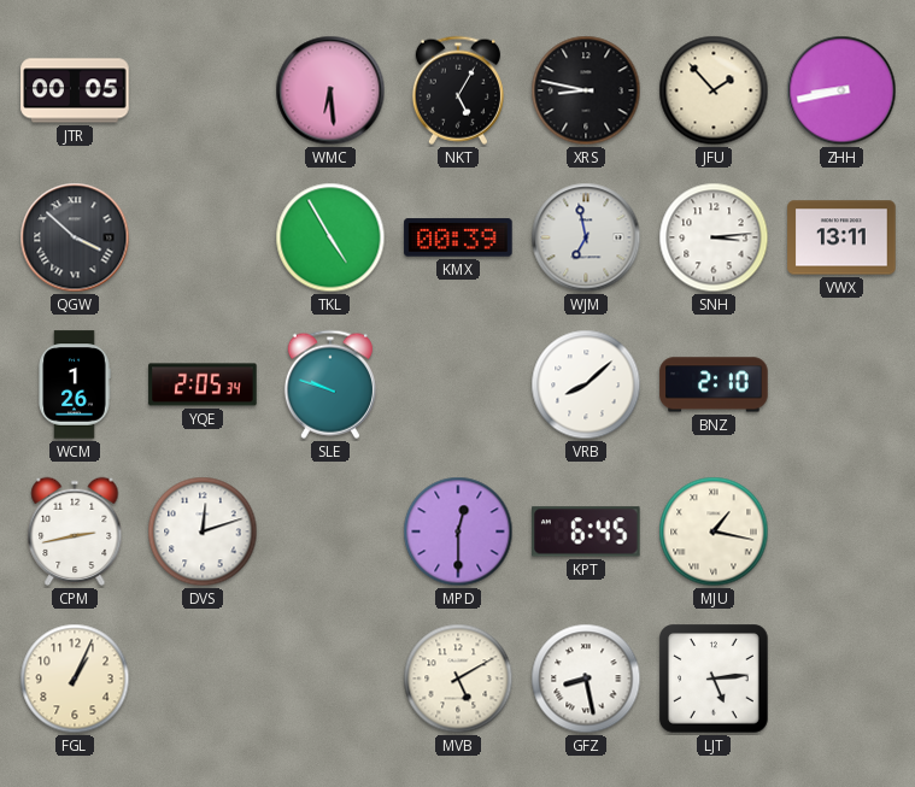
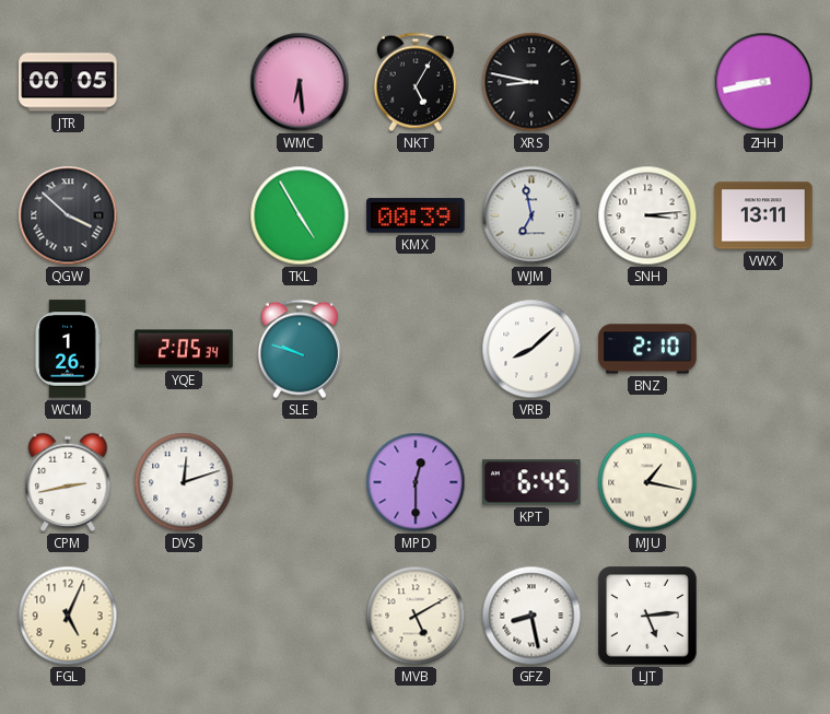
JFU: 1:53 -> none
FGL: 1:04 -> 5:04
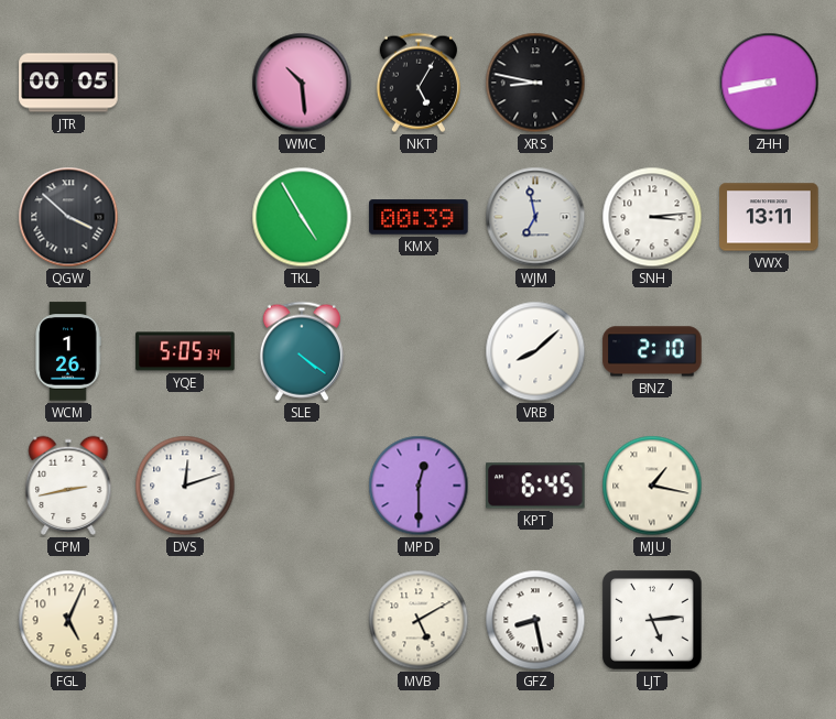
WMC: 6:29 -> 10:29
YQE: 2:05 -> 5:05
SLE: 9:48 -> 4:21
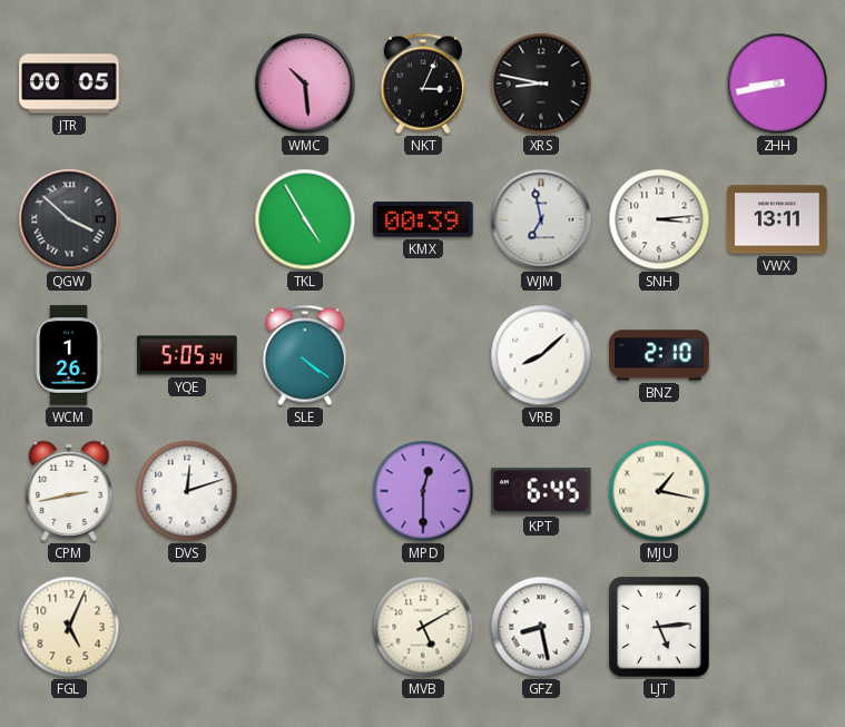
NKT: 5:05 -> 3:04
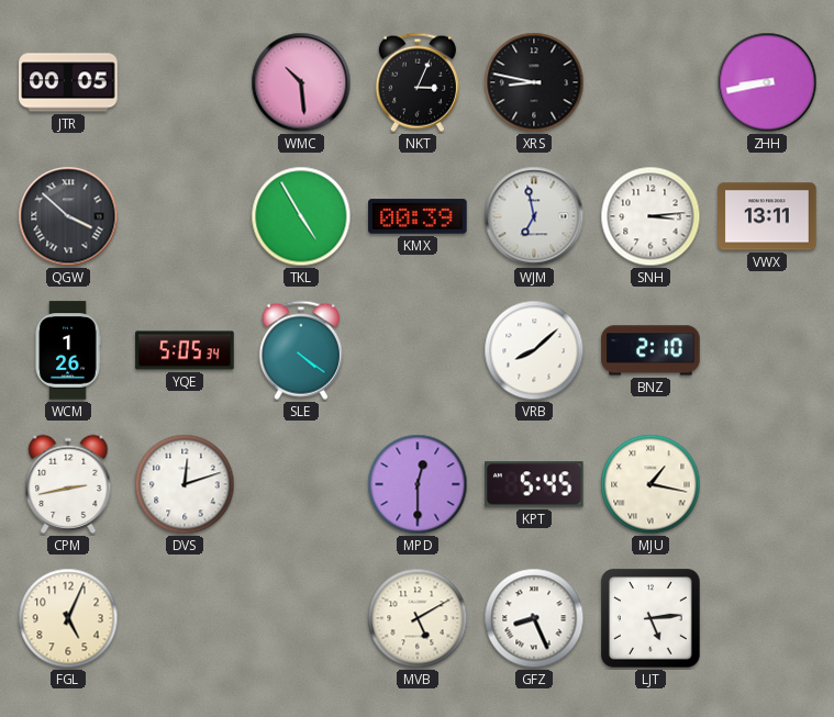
KPT: 6:45 -> 5:45
GFZ: 8:28 -> 8:26
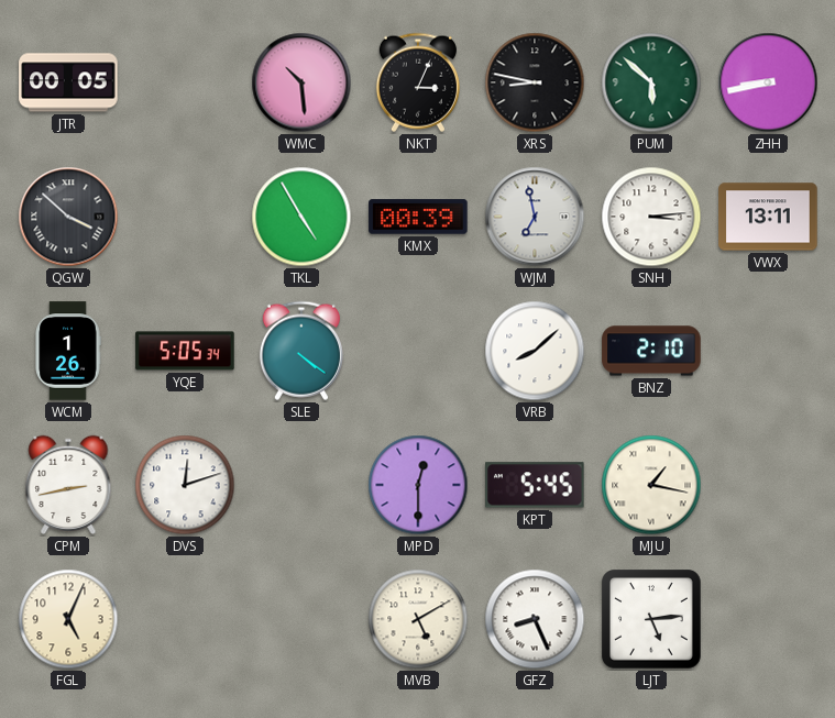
PUM: none -> 5:52
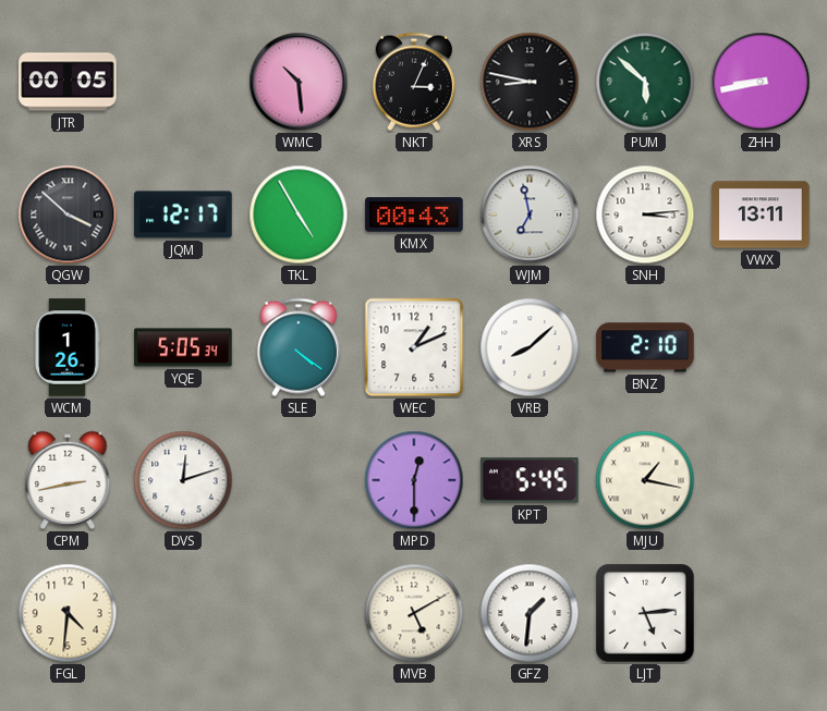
JQM: none -> 12:17
KMX: 00:39 -> 00:43
WEC: none -> 1:11
FGL: 5:04 -> 4:31
GFZ: 8:26 -> 1:31
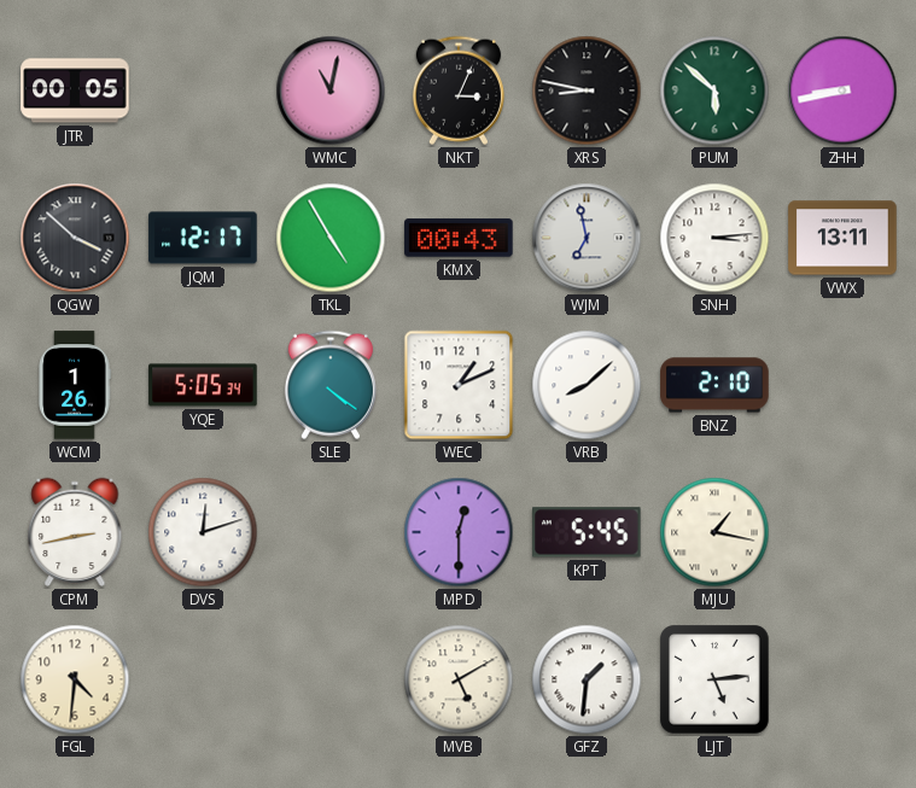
WMC: 10:29 -> 11:02
